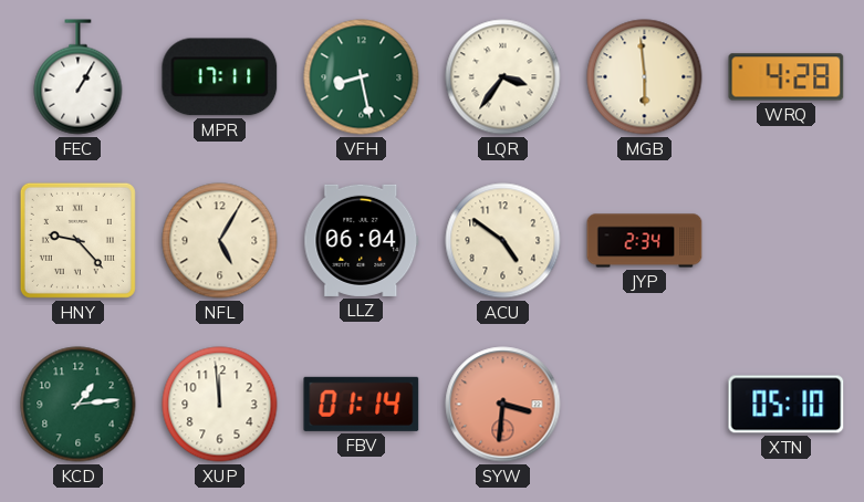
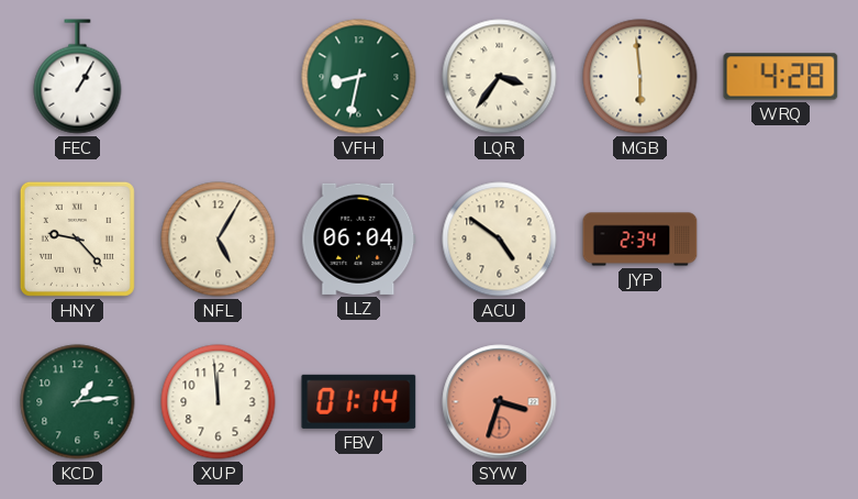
MPR: 17:11 -> none
VFH: 8:28 -> 8:32
SYW: 3:31 -> 3:33
XTN: 05:10 -> none
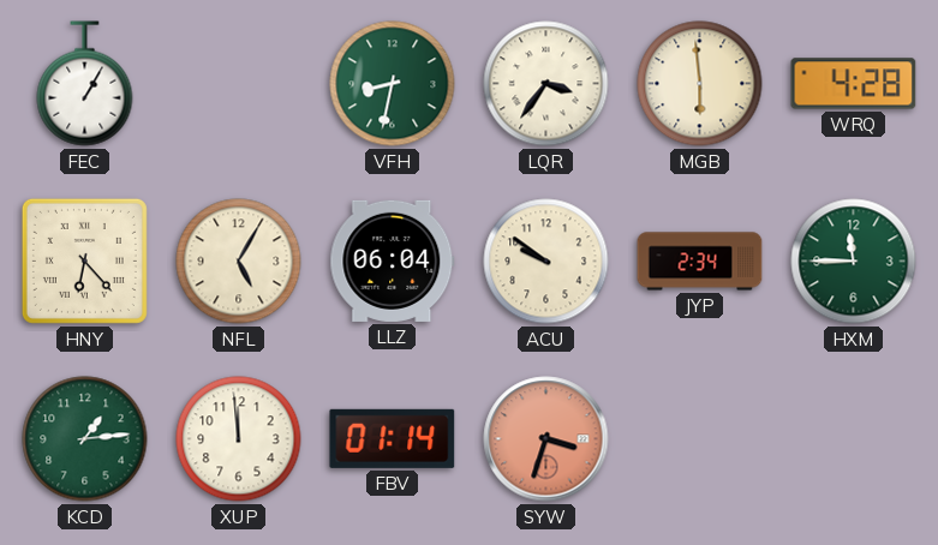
HNY: 9:23 -> 6:23
ACU: 4:51 -> 9:51
HXM: none -> 11:45
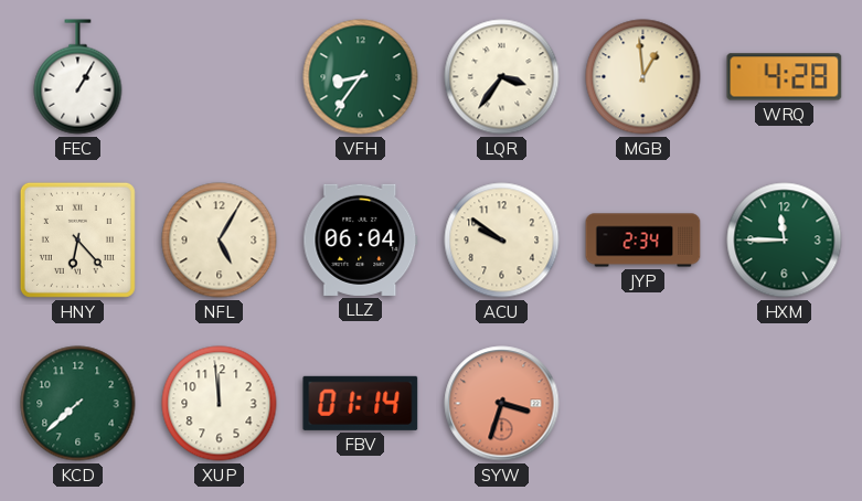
VFH: 8:32 -> 8:36
MGB: 5:59 -> 12:59
KCD: 1:14 -> 7:38
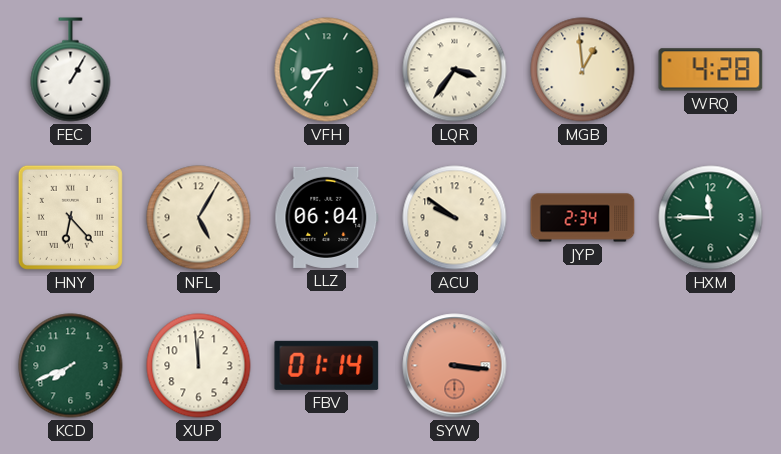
KCD: 7:38 -> 7:41
SYW: 3:33 -> 3:16
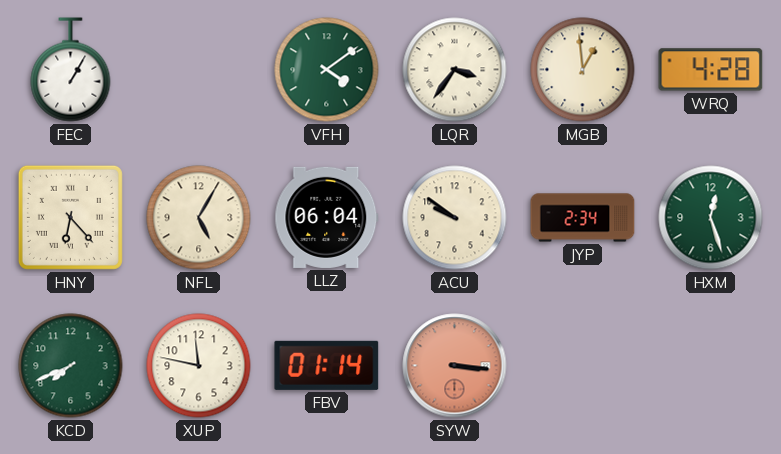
VFH: 8:36 -> 4:09
HXM: 11:45 -> 12:27
XUP: 11:59 -> 11:47
